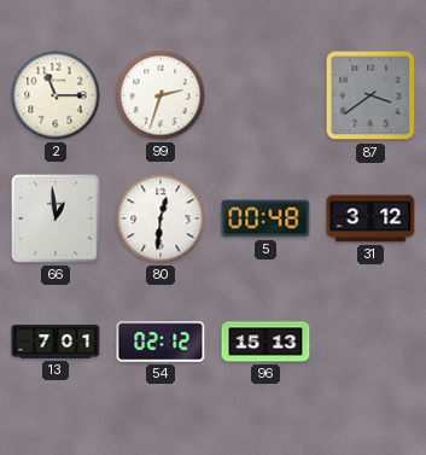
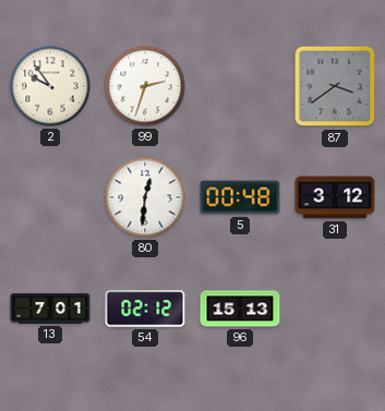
2: 11:15 -> 9:54
66: 12:59 -> none
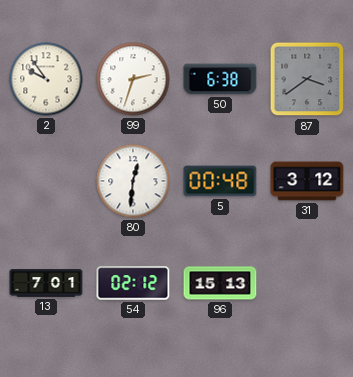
50: none -> 6:38
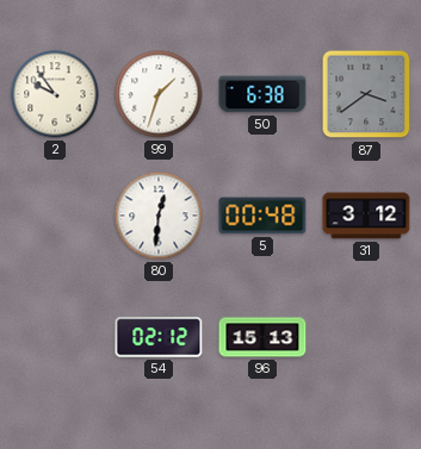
99: 2:33 -> 1:33
13: 7:01 -> none
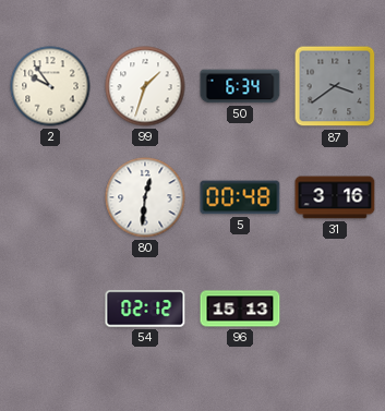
50: 6:38 -> 6:34
31: 3:12 -> 3:16
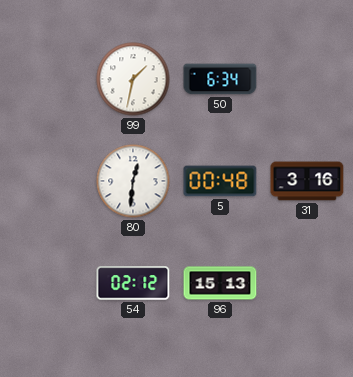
2: 9:54 -> none
99: 1:33 -> 1:32
87: 3:39 -> none
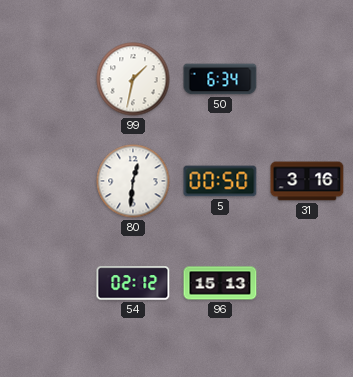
5: 00:48 -> 00:50
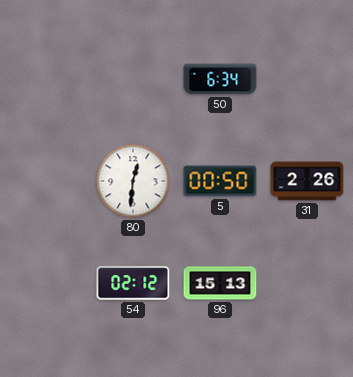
99: 1:32 -> none
31: 3:16 -> 2:26
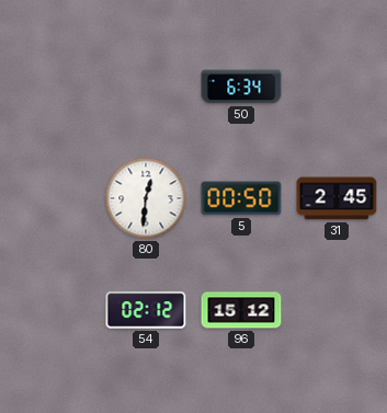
31: 2:26 -> 2:45
96: 15:13 -> 15:12
